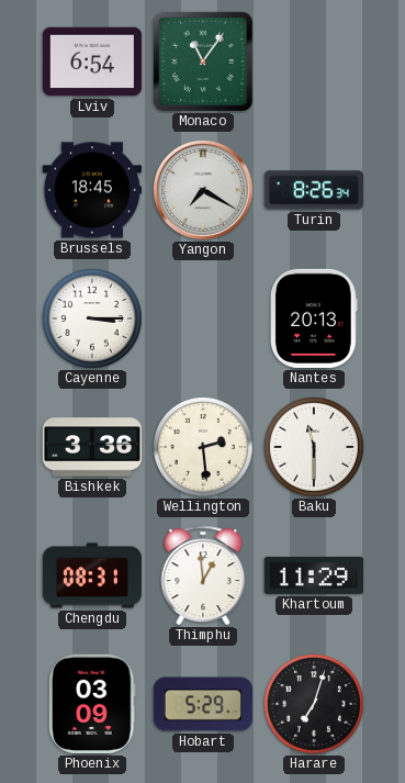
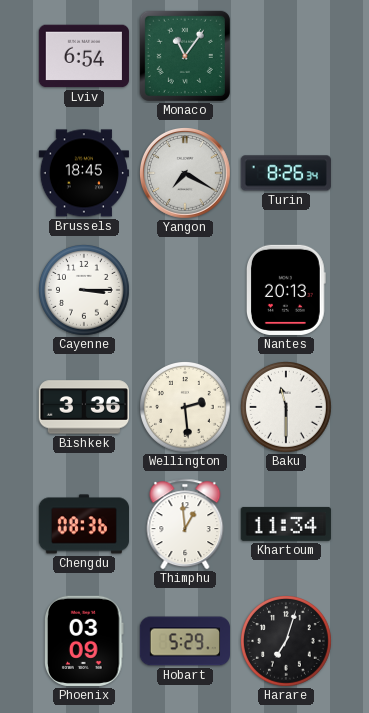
Chengdu: 08:31 -> 08:36
Khartoum: 11:29 -> 11:34
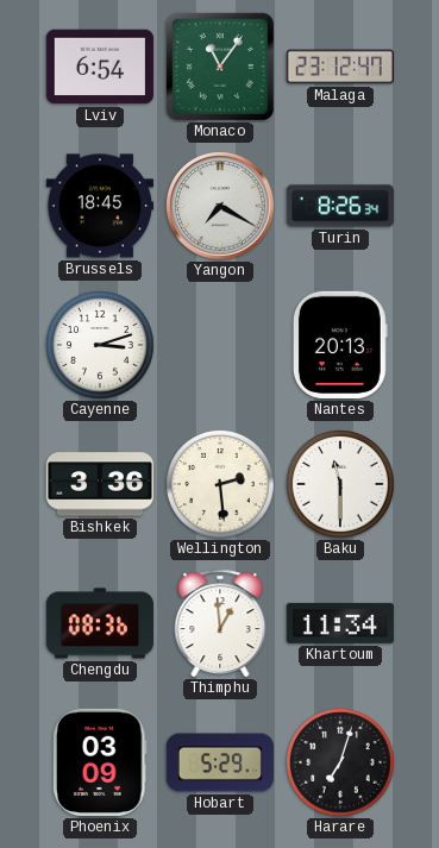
Malaga: none -> 23:12
Cayenne: 3:15 -> 3:12
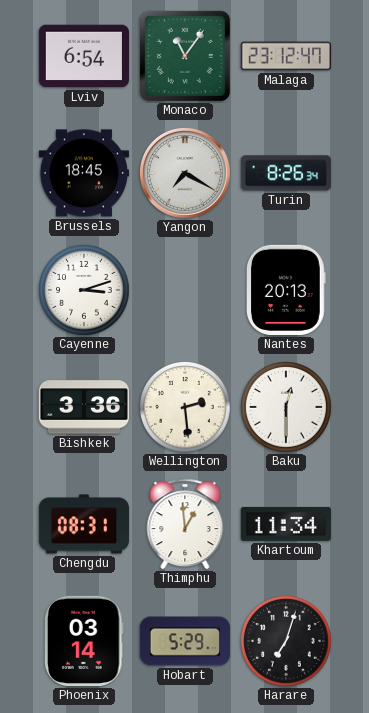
Baku: 11:30 -> 12:30
Chengdu: 08:36 -> 08:31
Phoenix: 03:09 -> 03:14
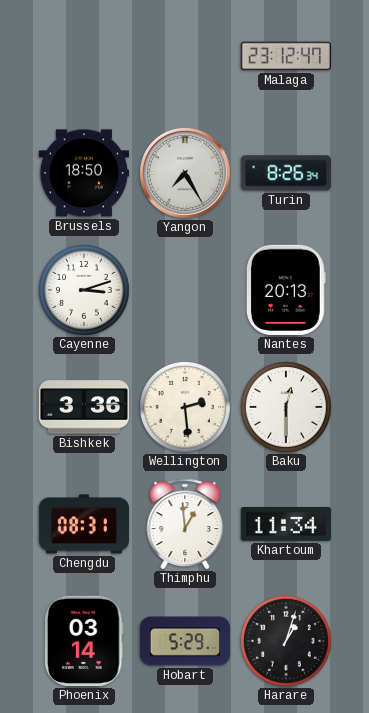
Lviv: 6:54 -> none
Monaco: 11:06 -> none
Brussels: 18:45 -> 18:50
Yangon: 7:20 -> 7:25
Harare: 7:03 -> 1:03
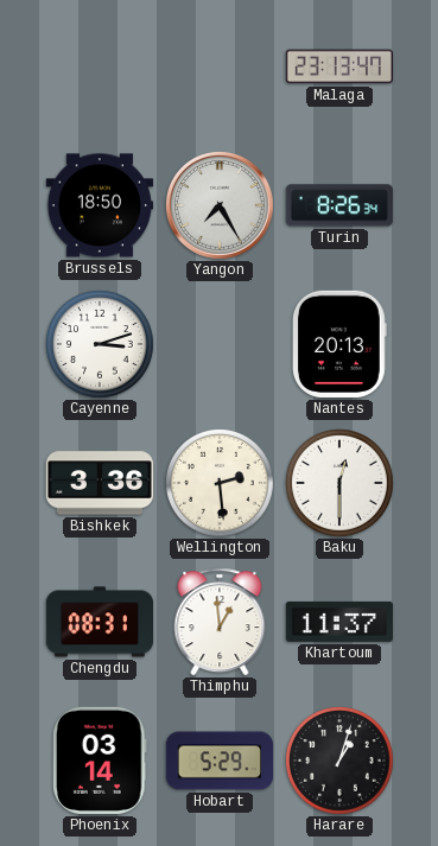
Malaga: 23:12 -> 23:13
Khartoum: 11:34 -> 11:37
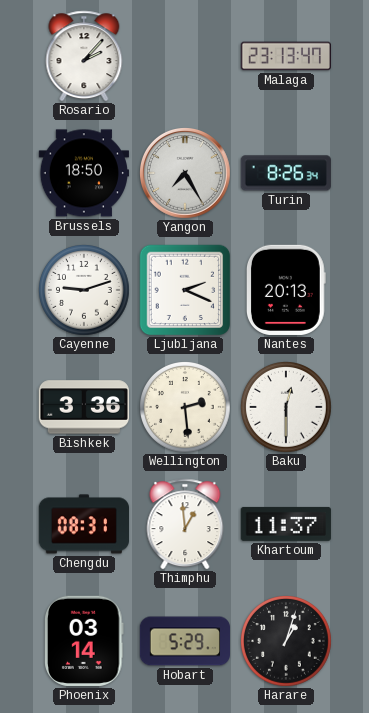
Rosario: none -> 2:07
Cayenne: 3:12 -> 9:12
Ljubljana: none -> 2:19
